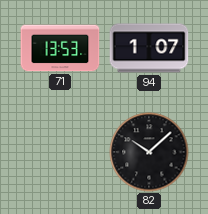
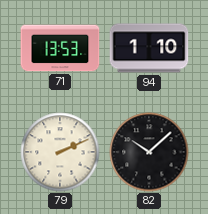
94: 1:07 -> 1:10
79: none -> 2:11
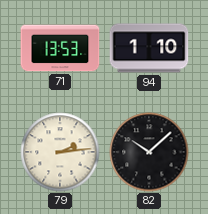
79: 2:11 -> 2:14
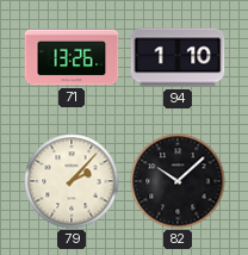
71: 13:53 -> 13:26
79: 2:14 -> 2:07
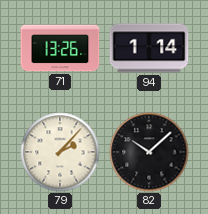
94: 1:10 -> 1:14
